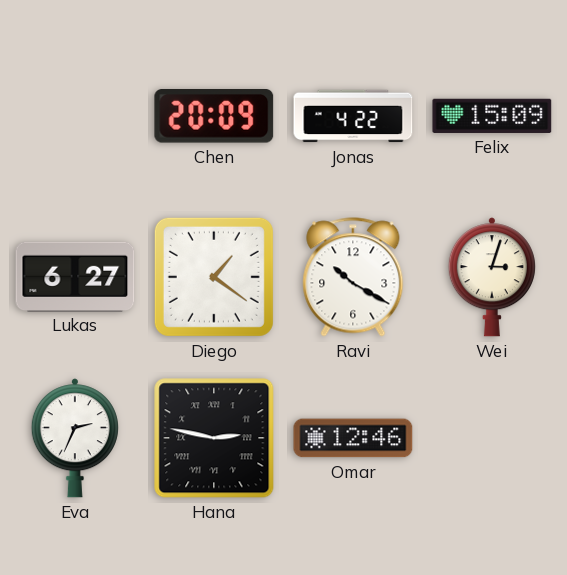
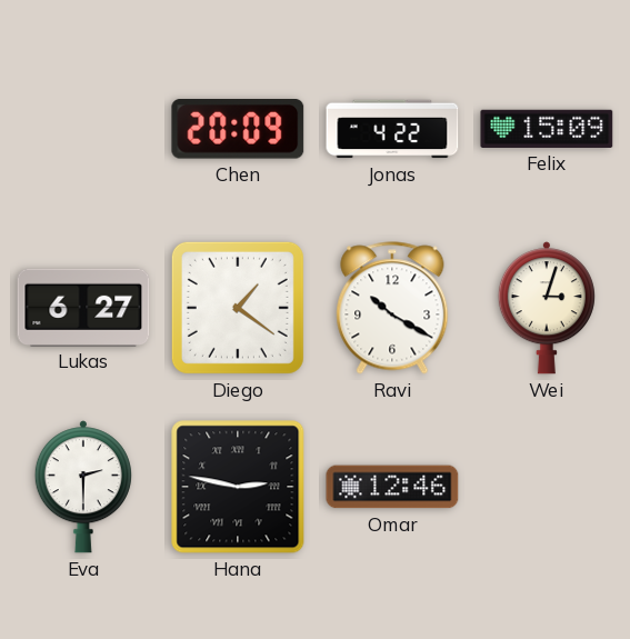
Eva: 2:34 -> 2:30
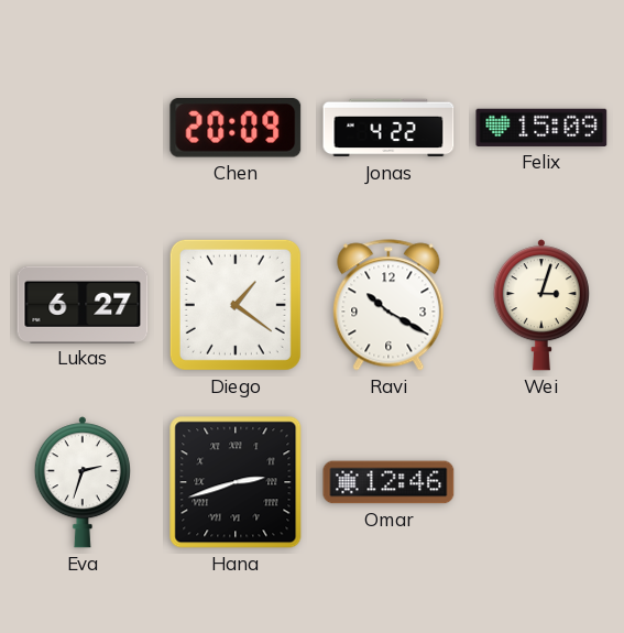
Eva: 2:30 -> 2:33
Hana: 2:47 -> 2:42
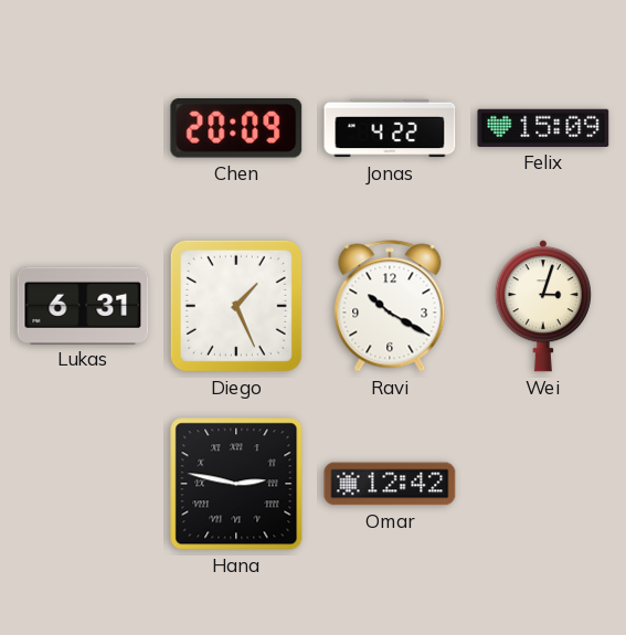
Lukas: 6:27 -> 6:31
Diego: 1:21 -> 1:26
Eva: 2:33 -> none
Hana: 2:42 -> 2:47
Omar: 12:46 -> 12:42
